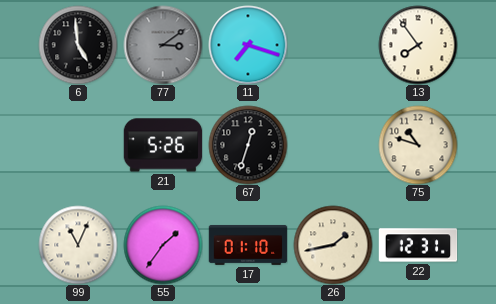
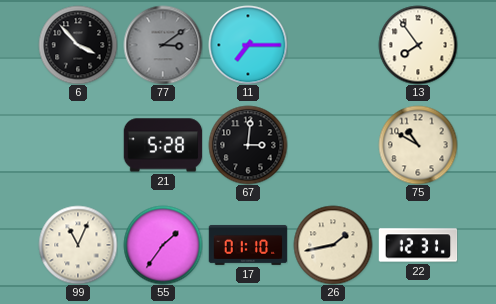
6: 4:59 -> 3:53
11: 7:18 -> 7:15
21: 5:26 -> 5:28
67: 12:33 -> 3:01
75: 10:48 -> 10:50
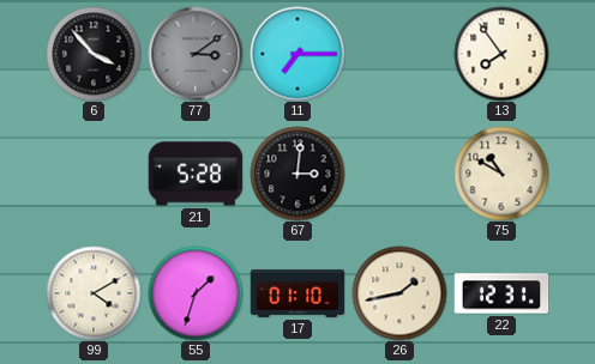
99: 11:04 -> 4:10
55: 1:36 -> 1:33
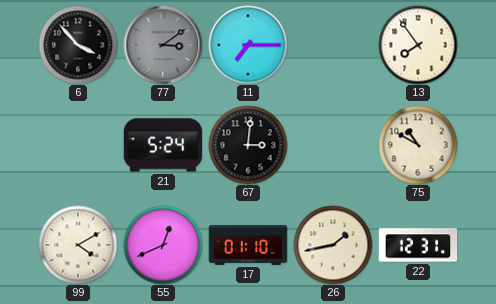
21: 5:28 -> 5:24
55: 1:33 -> 12:41
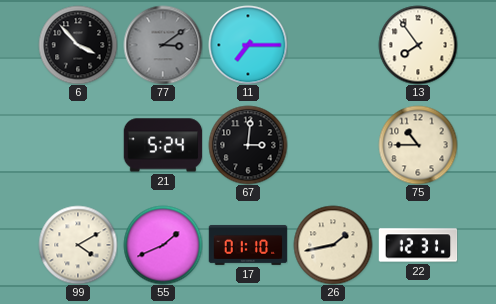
75: 10:50 -> 10:45
55: 12:41 -> 1:41
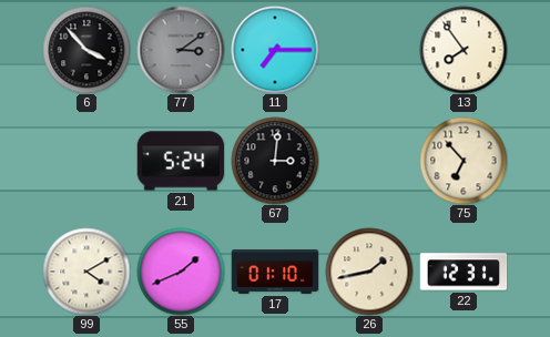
75: 10:45 -> 6:53
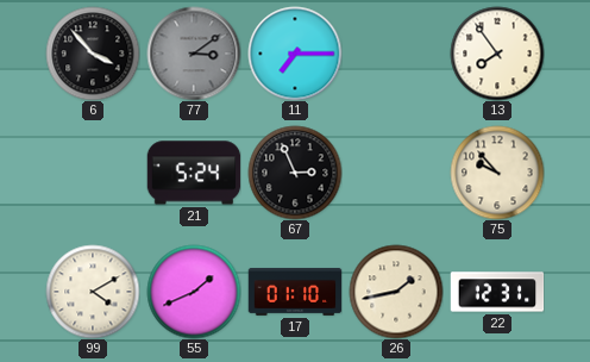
67: 3:01 -> 2:56
75: 6:53 -> 9:53
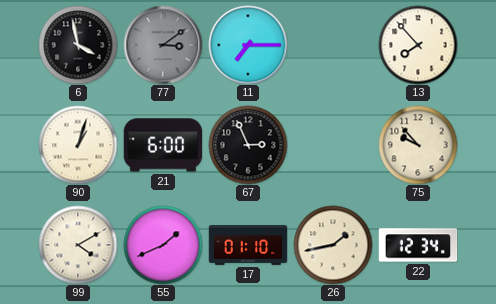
6: 3:53 -> 3:58
13: 7:54 -> 7:53
90: none -> 1:03
21: 5:24 -> 6:00
22: 12:31 -> 12:34
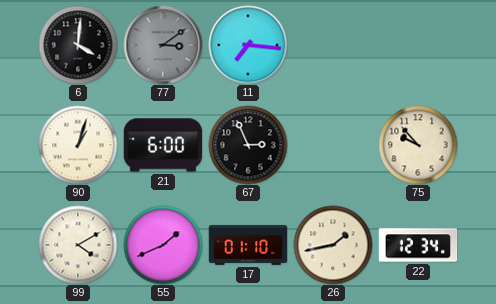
6: 3:58 -> 4:01
11: 7:15 -> 7:16
13: 7:53 -> none
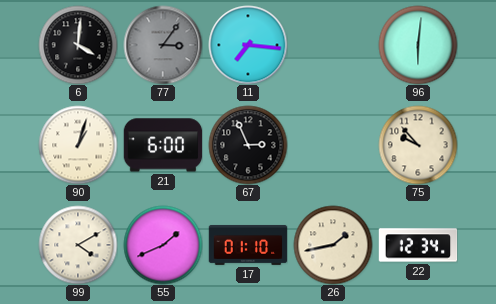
77: 3:09 -> 3:06
96: none -> 6:01
